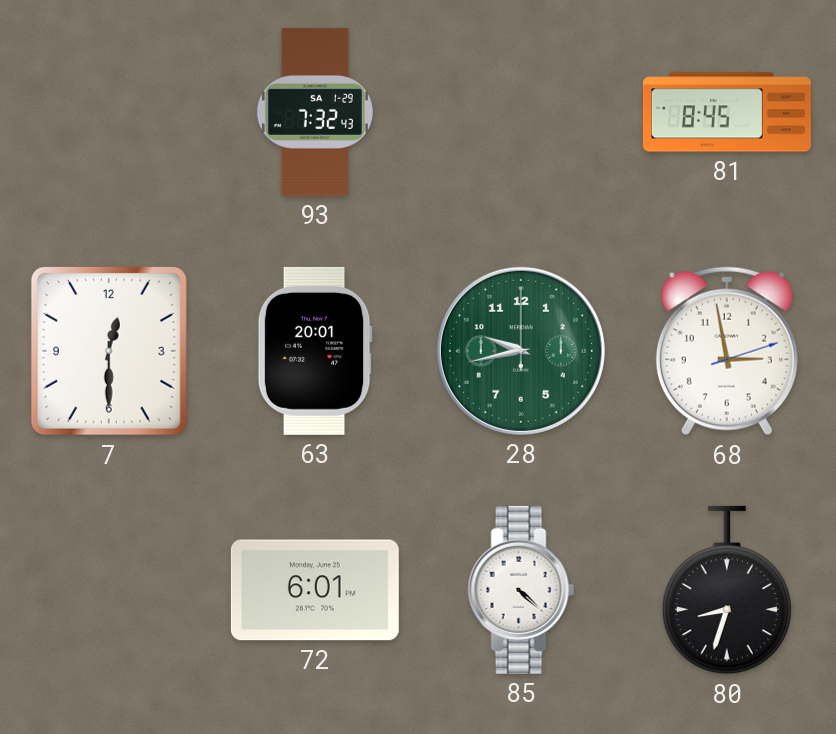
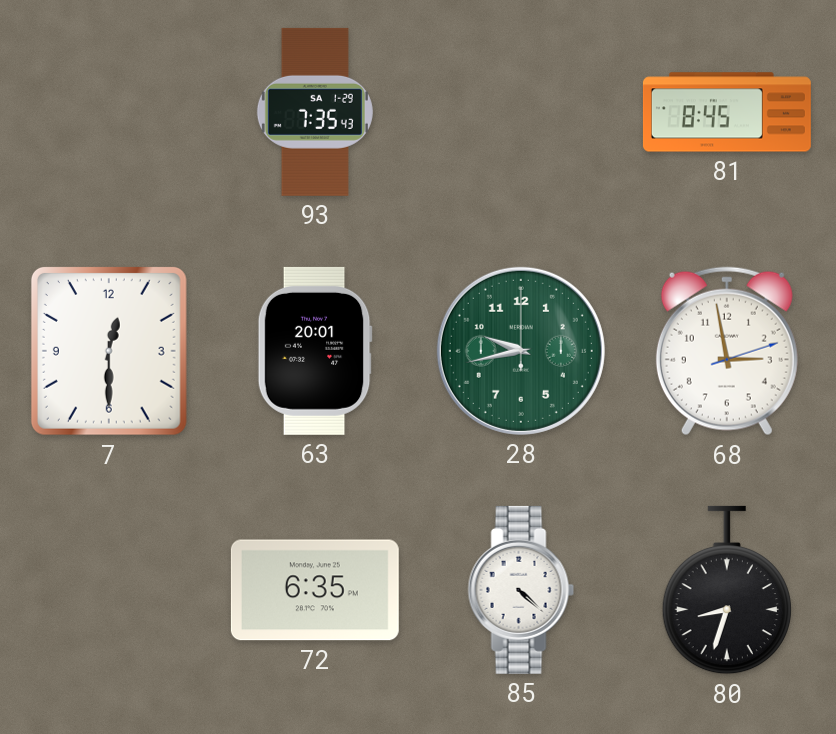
93: 7:32 -> 7:35
72: 6:01 -> 6:35
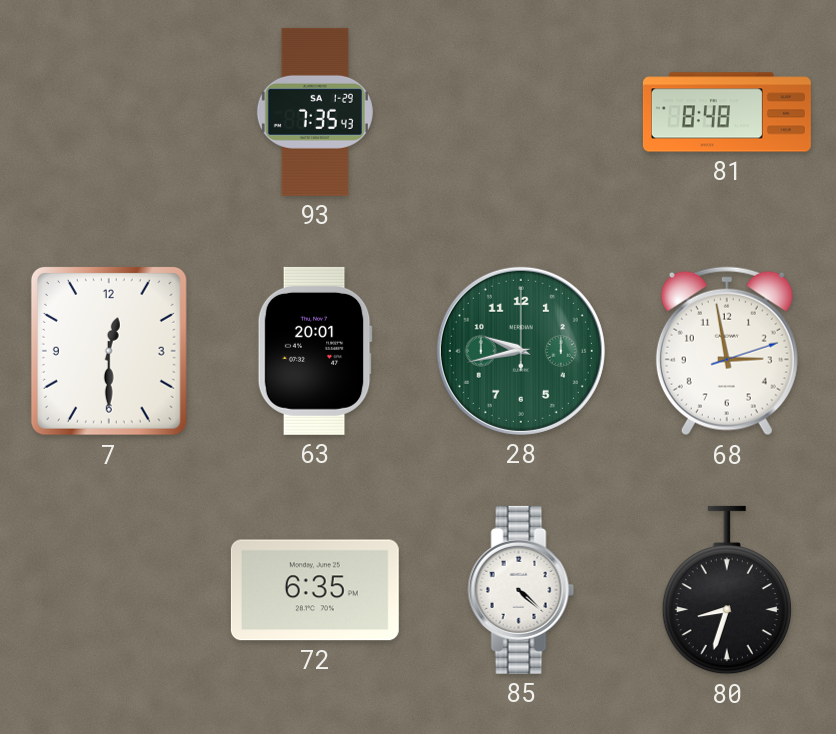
81: 8:45 -> 8:48
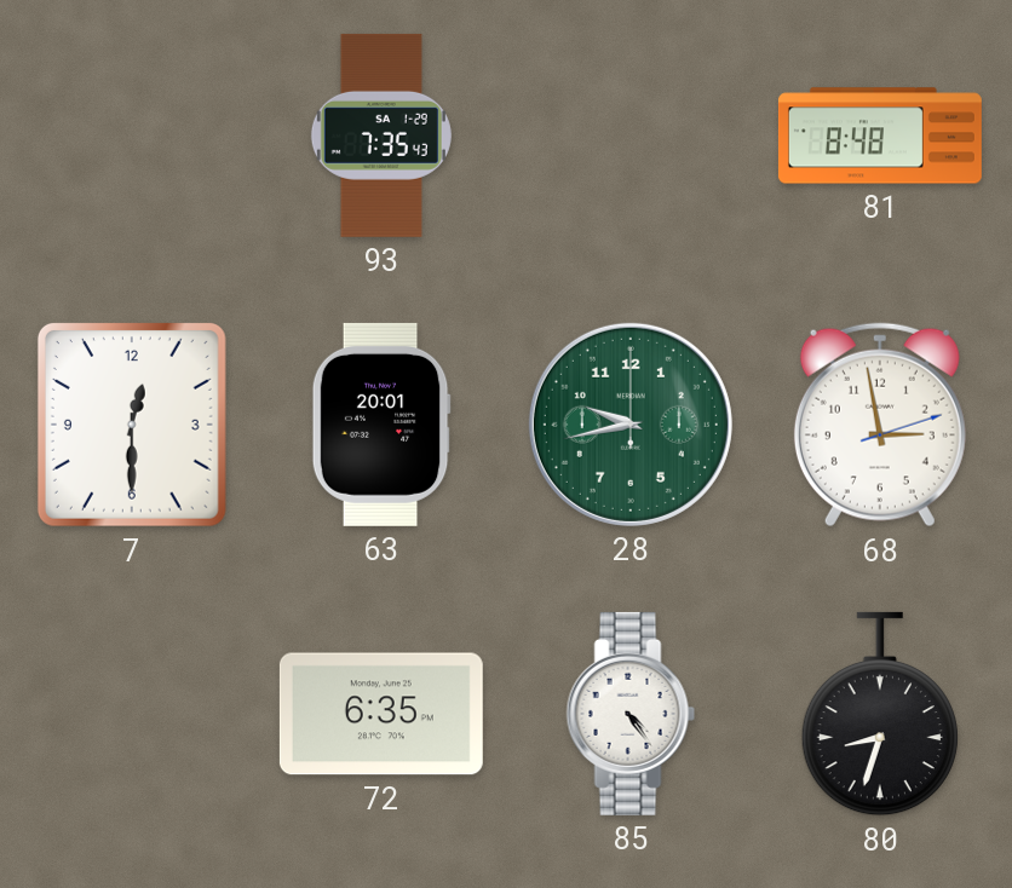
85: 4:22 -> 4:24
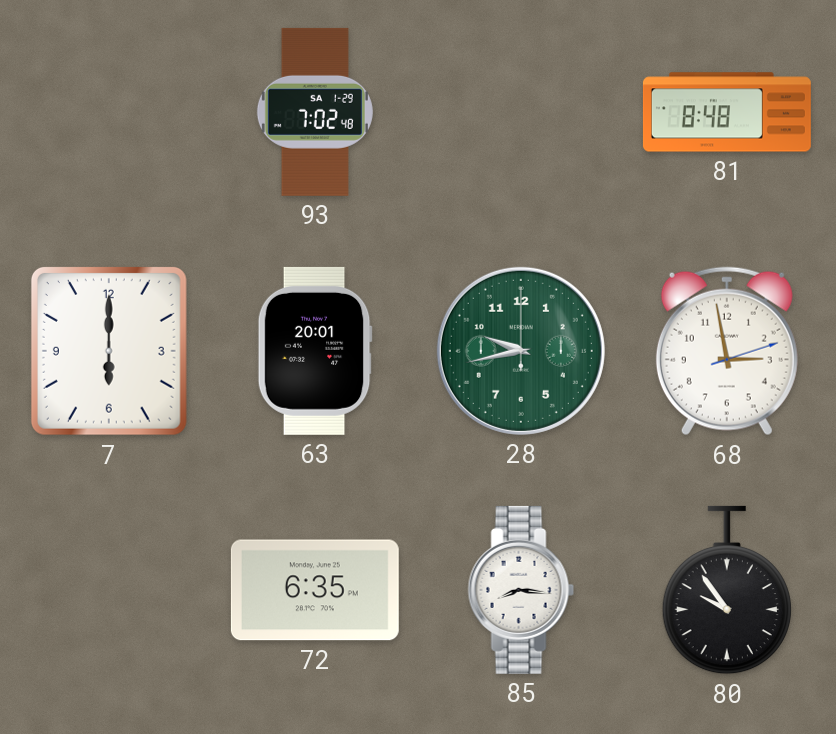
93: 7:35 -> 7:02
7: 12:30 -> 6:00
85: 4:24 -> 8:16
80: 8:33 -> 9:54
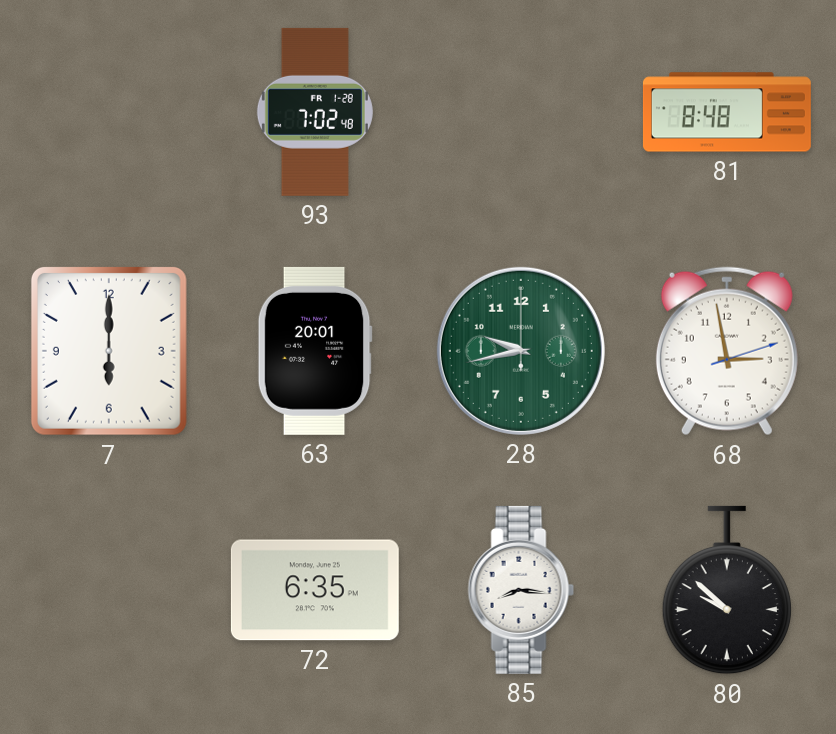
93 date: SA 1-29 -> FR 1-28
80: 9:54 -> 9:52
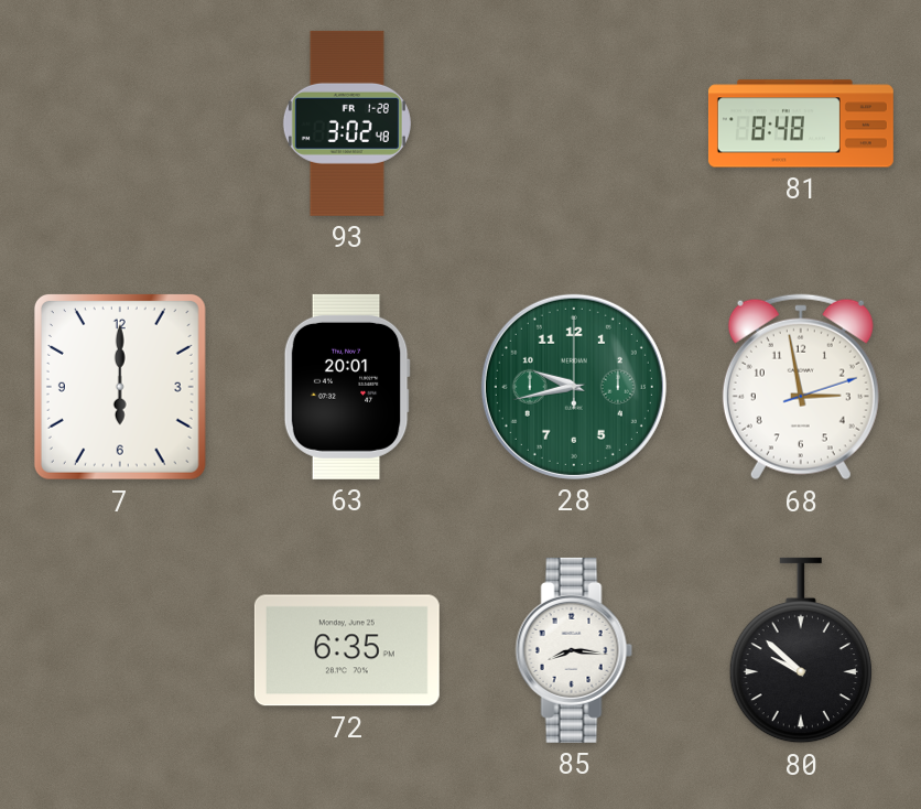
93: 7:02 -> 3:02
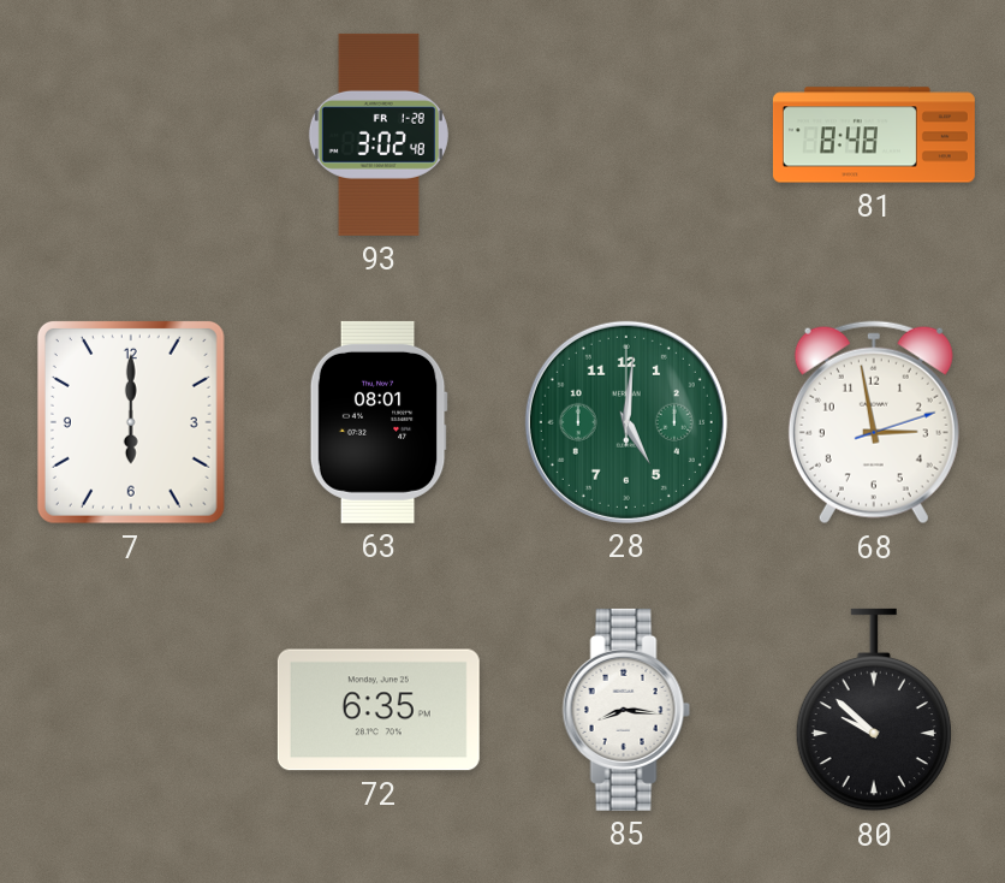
63: 20:01 -> 08:01
28: 9:43 -> 5:01
